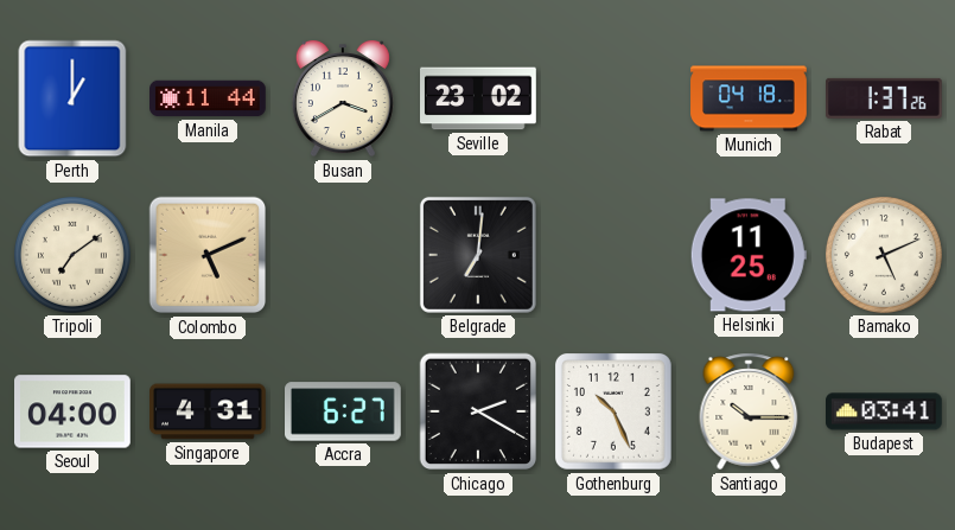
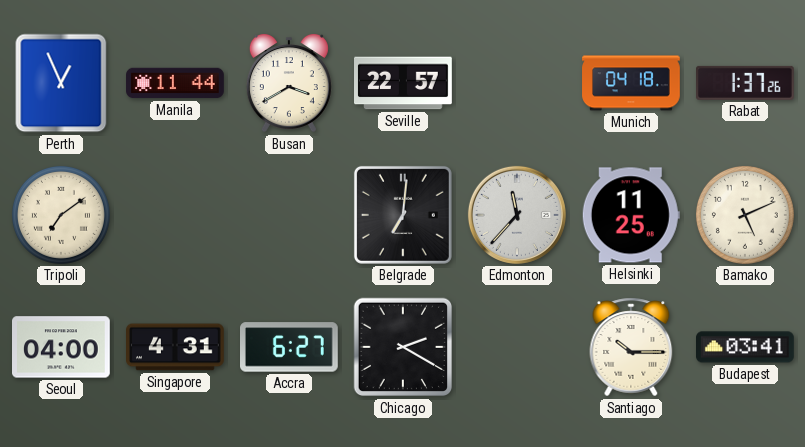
Perth: 1:00 -> 12:56
Seville: 23:02 -> 22:57
Colombo: 5:11 -> none
Edmonton: none -> 11:37
Gothenburg: 10:26 -> none
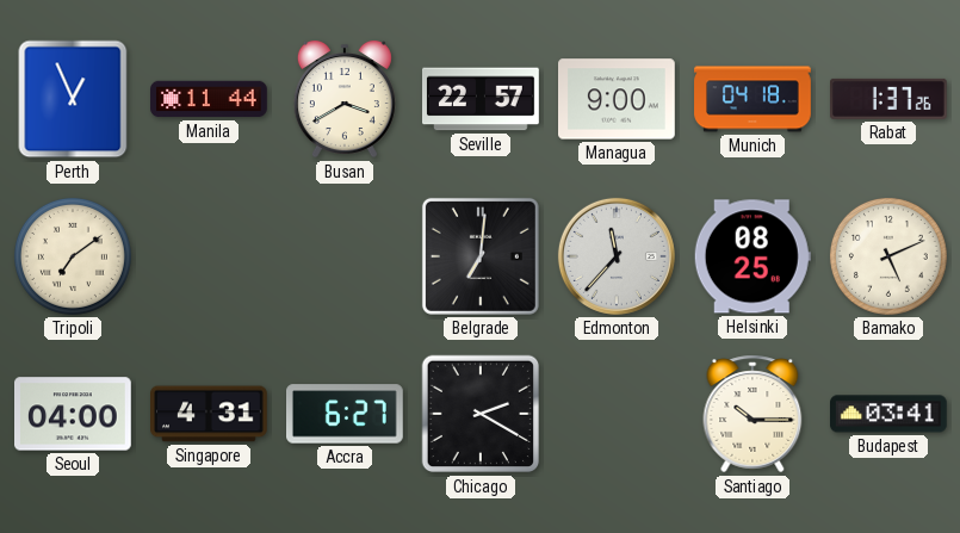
Managua: none -> 9:00
Helsinki: 11:25 -> 08:25
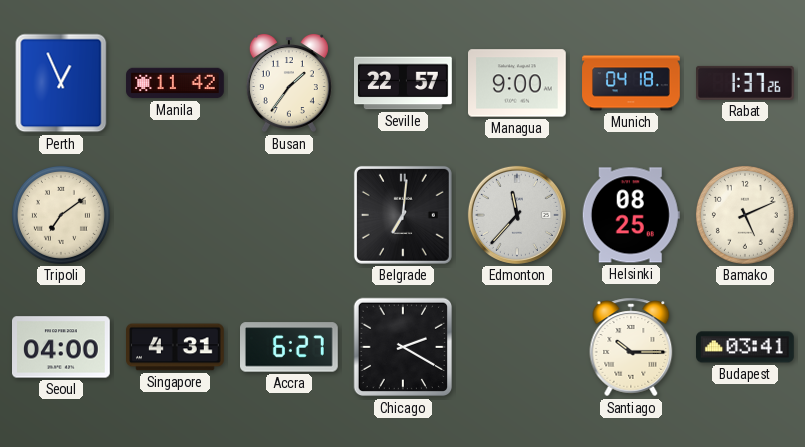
Manila: 11:44 -> 11:42
Busan: 3:40 -> 1:36
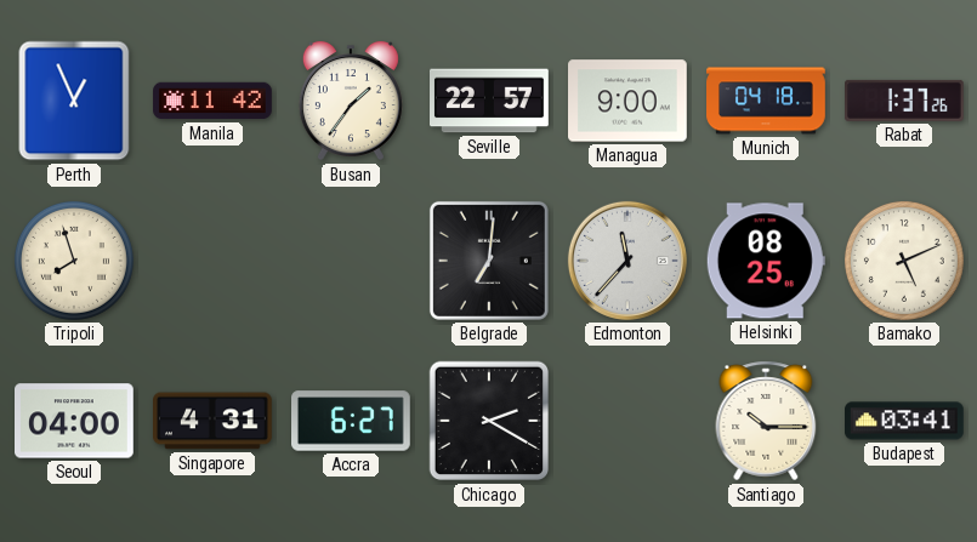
Tripoli: 7:09 -> 7:57
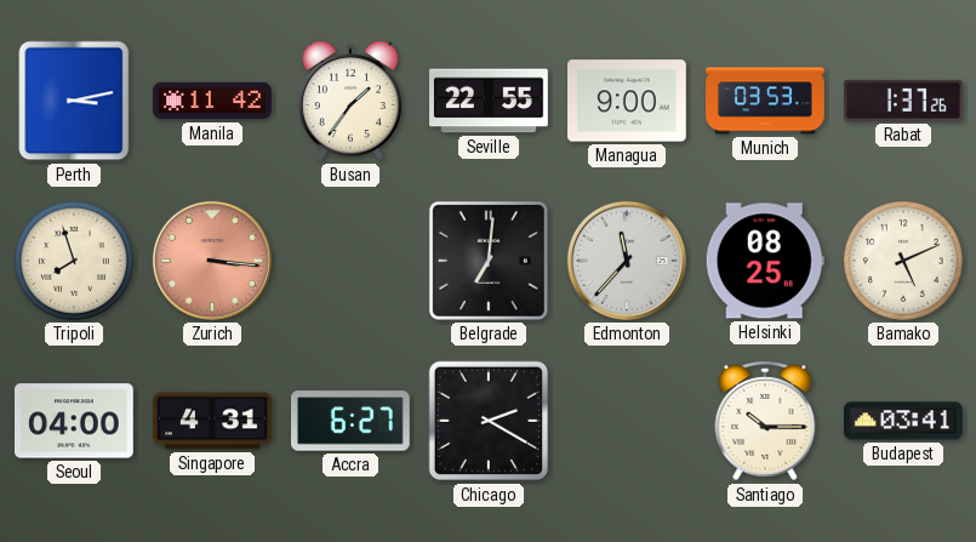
Perth: 12:56 -> 3:13
Seville: 22:57 -> 22:55
Munich: 04:18 -> 03:53
Zurich: none -> 3:16
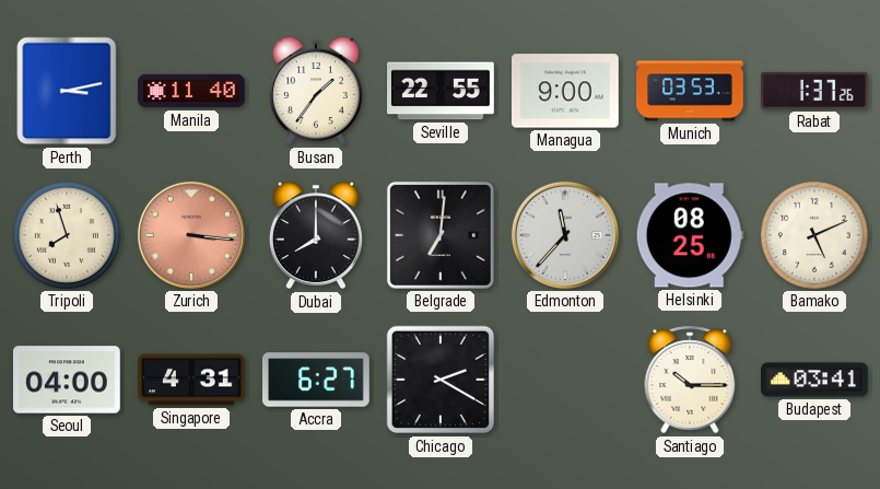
Manila: 11:42 -> 11:40
Dubai: none -> 8:00
